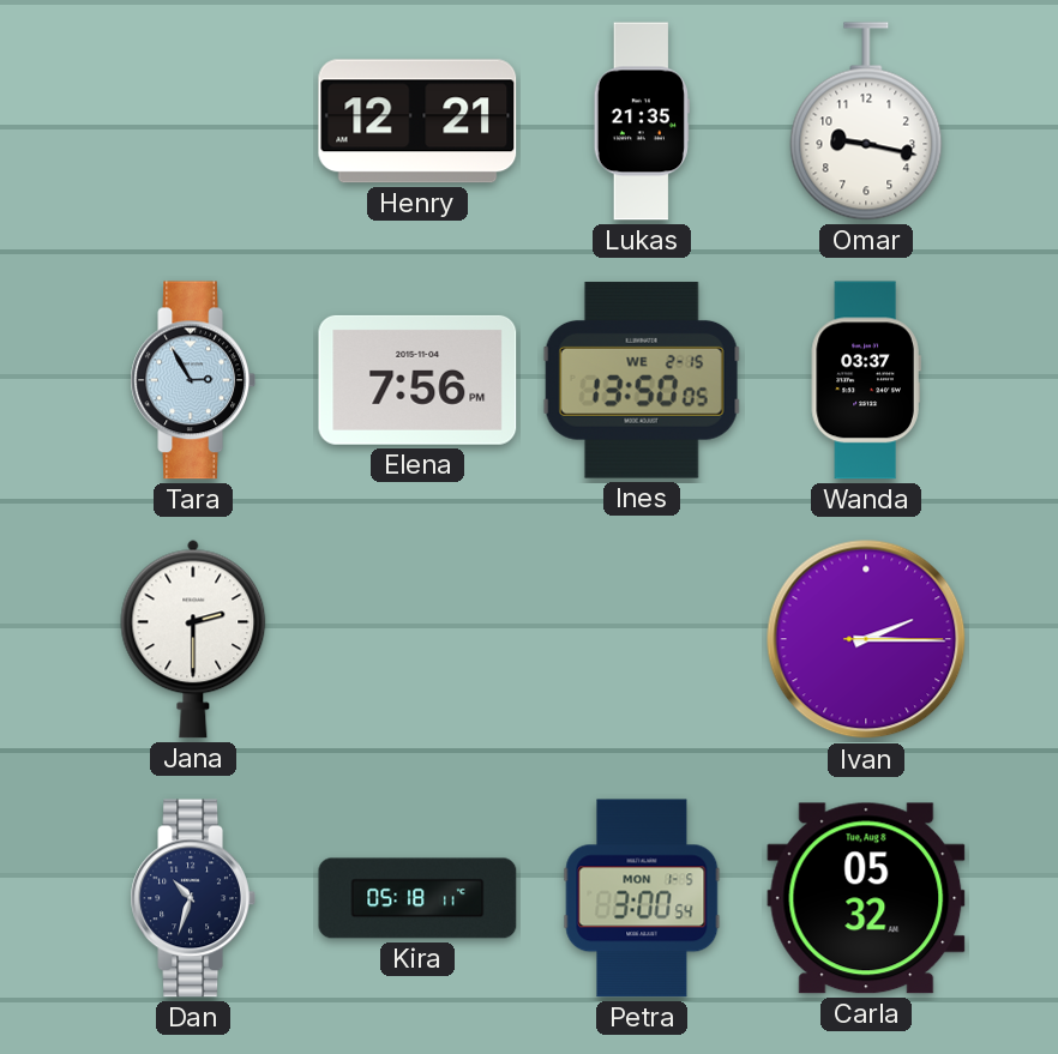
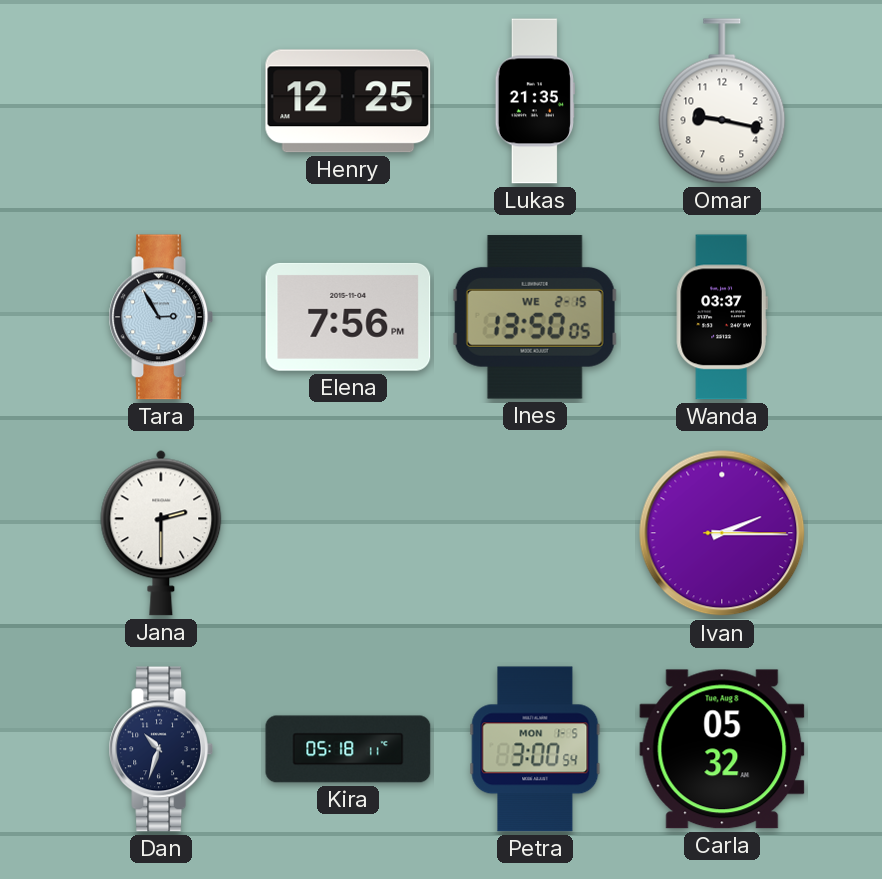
Henry: 12:21 -> 12:25
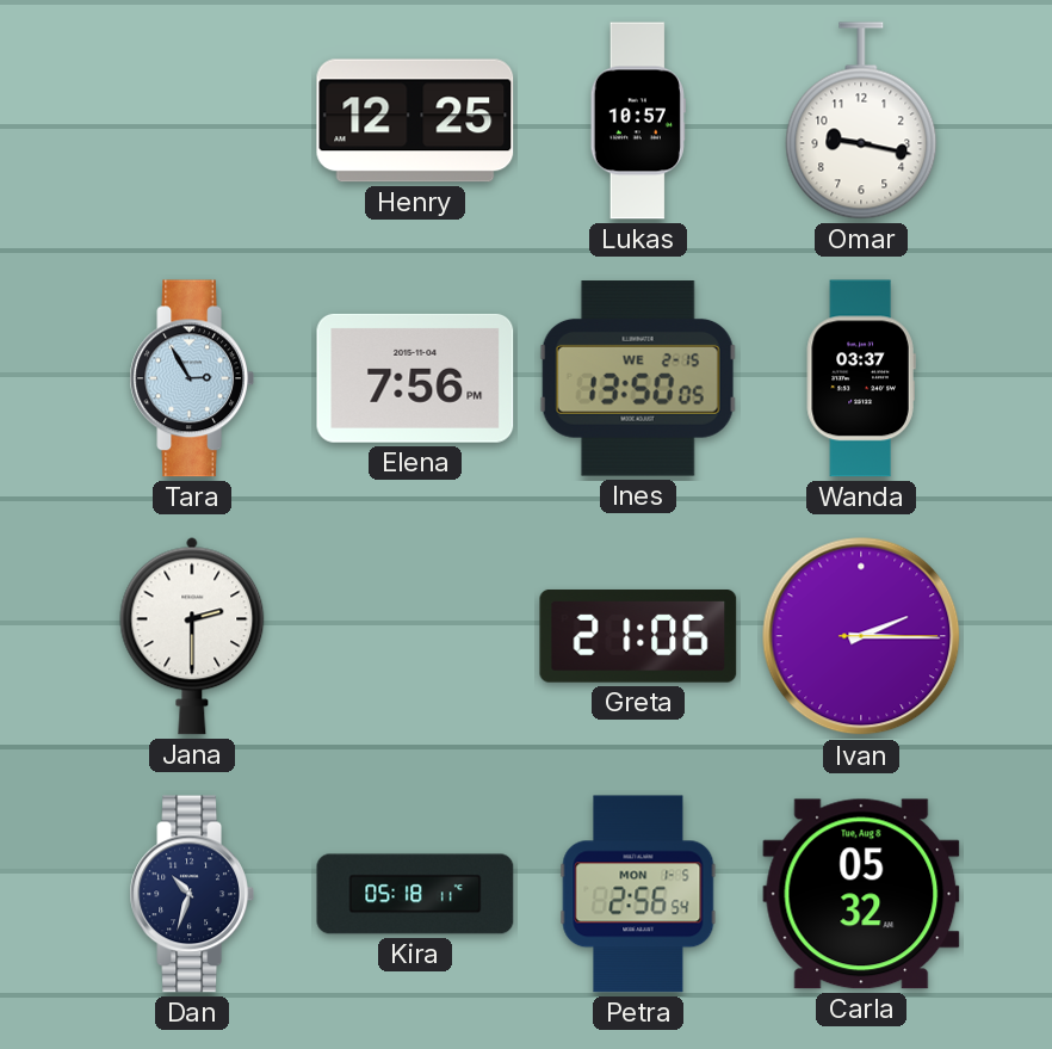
Lukas: 21:35 -> 10:57
Greta: none -> 21:06
Petra: 3:00 -> 2:56
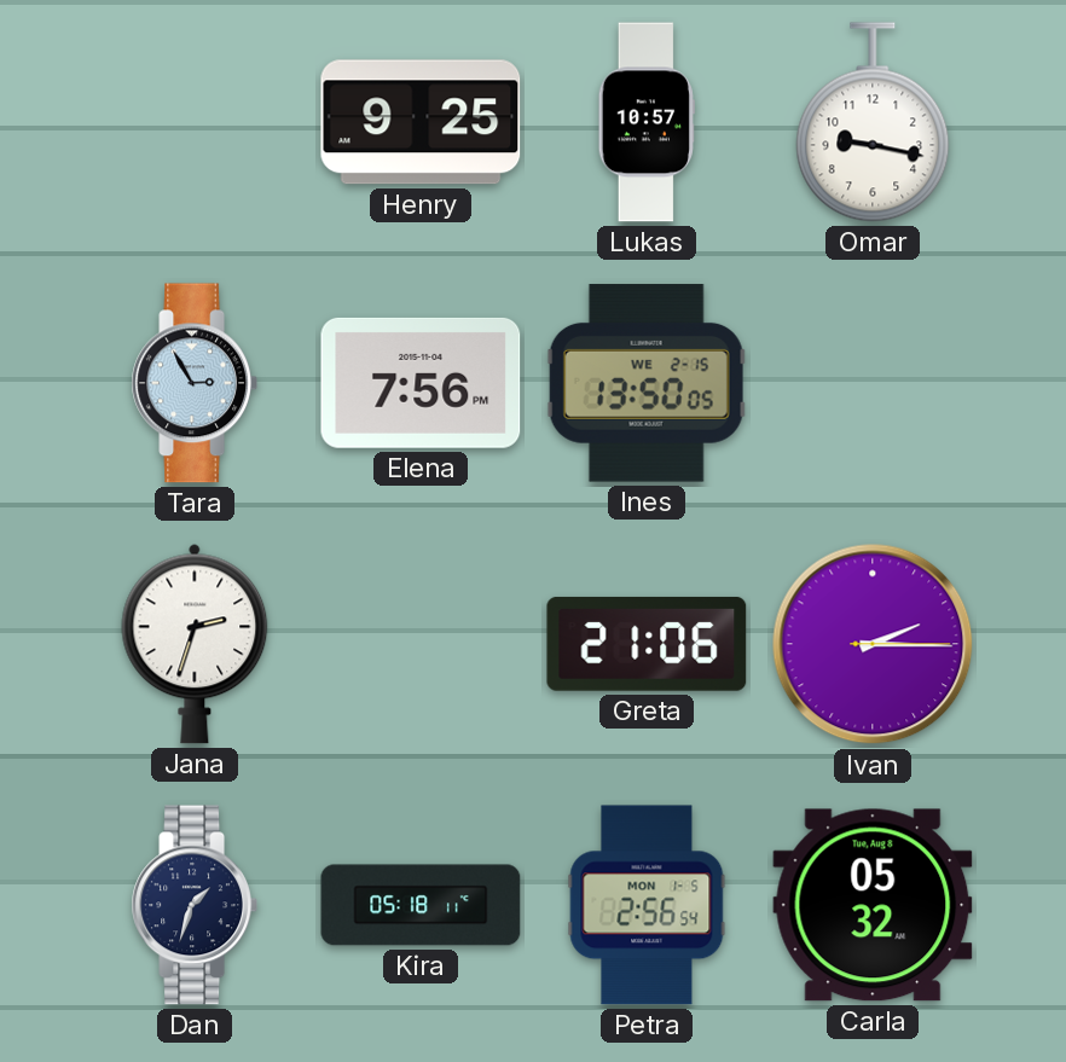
Henry: 12:25 -> 9:25
Wanda: 03:37 -> none
Jana: 2:30 -> 2:33
Dan: 10:33 -> 1:33
